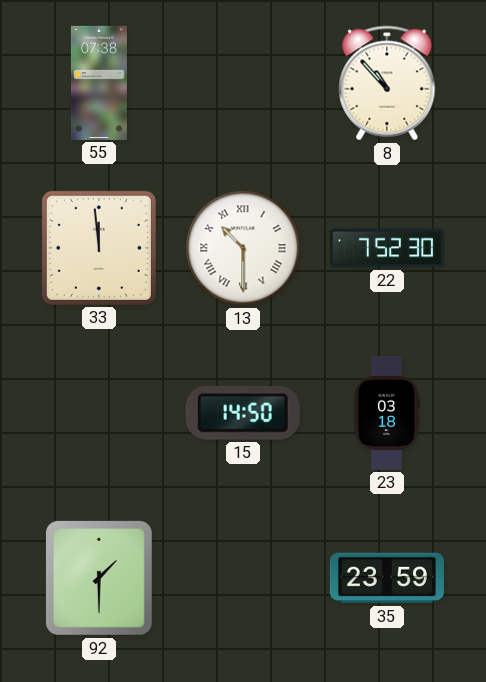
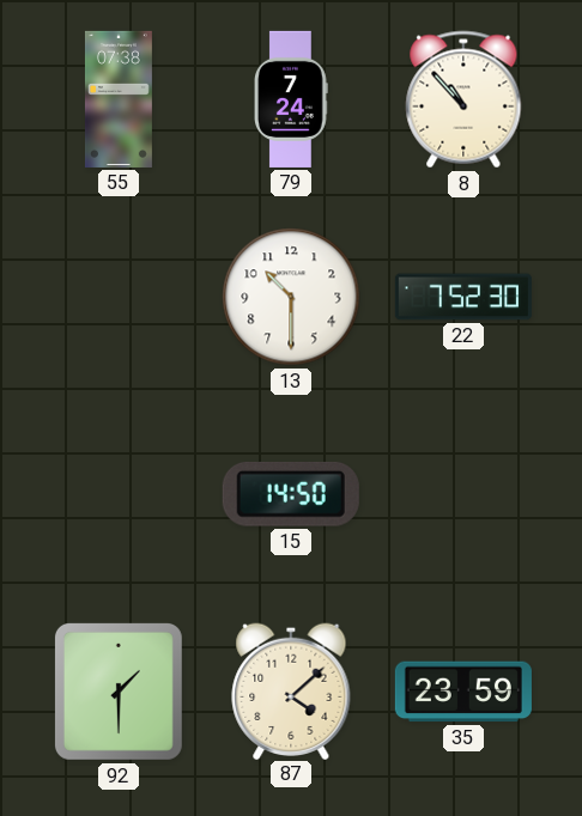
79: none -> 7:24
33: 11:59 -> none
13 numerals: Roman -> Arabic
23: 03:18 -> none
87: none -> 4:08
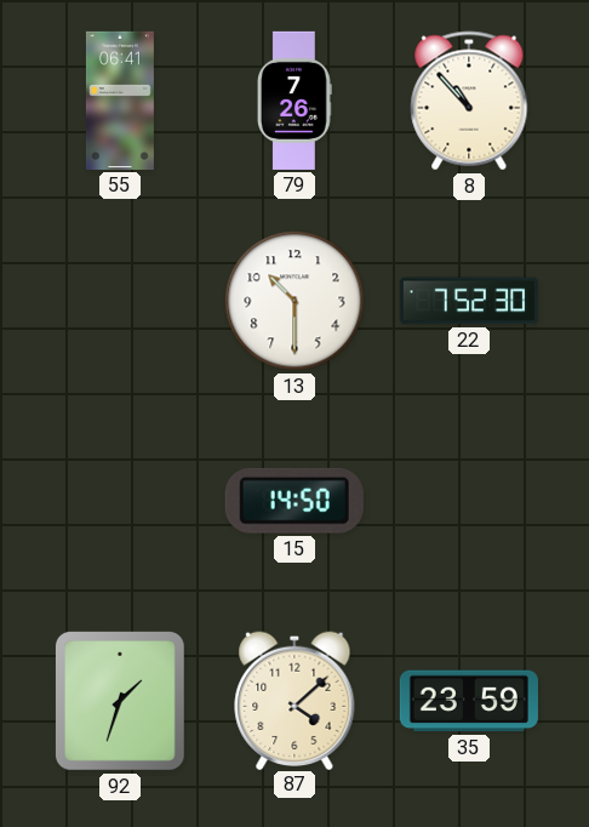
55: 07:38 -> 06:41
79: 7:24 -> 7:26
92: 1:30 -> 1:33
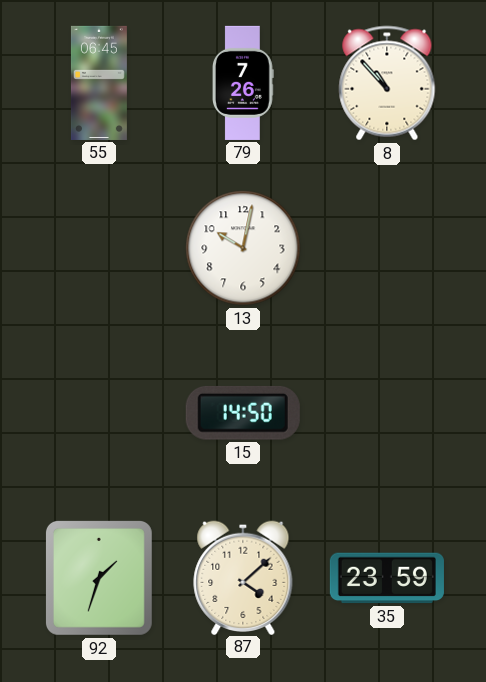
55: 06:41 -> 06:45
13: 10:30 -> 10:02
22: 7:52 -> none
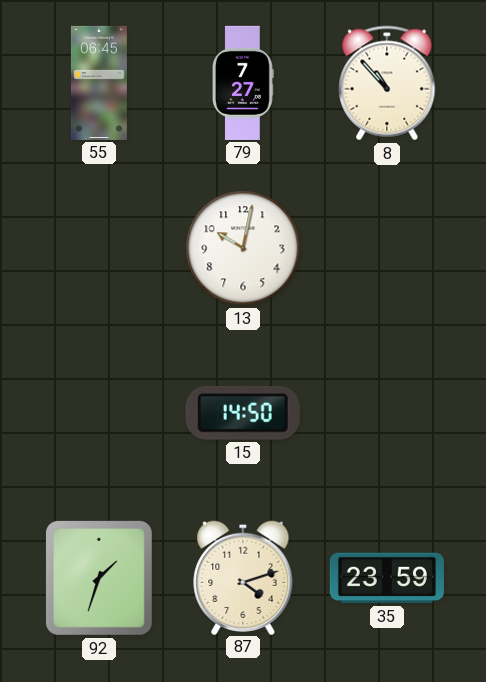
79: 7:26 -> 7:27
87: 4:08 -> 4:12
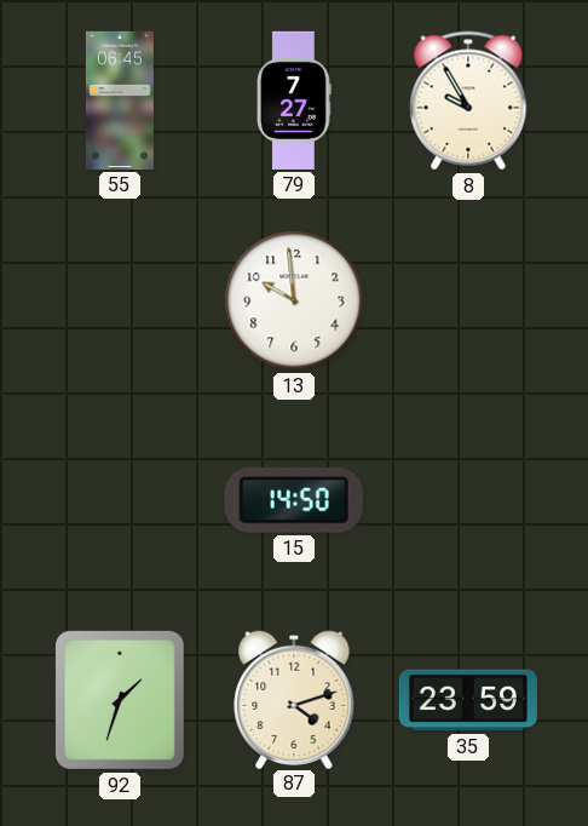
8: 10:53 -> 9:55
13: 10:02 -> 9:59
